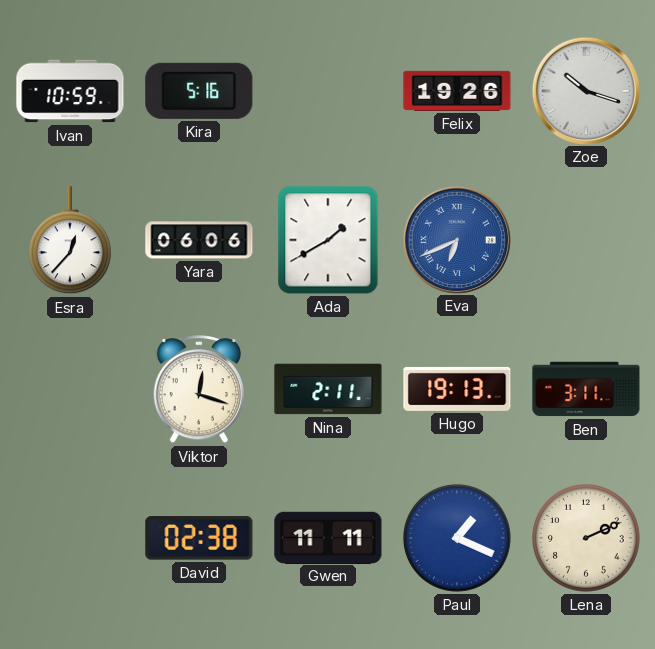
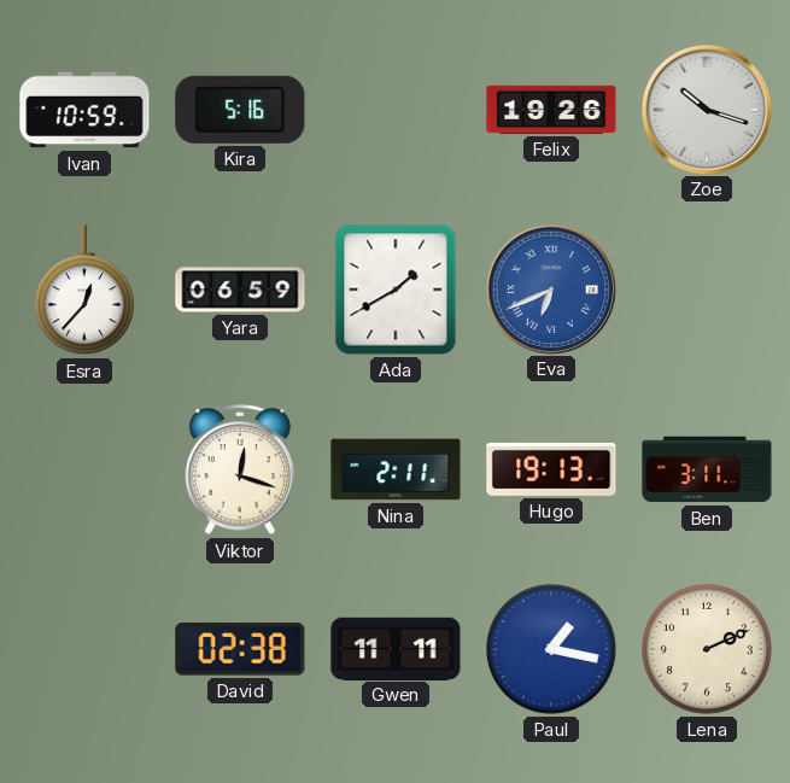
Yara: 06:06 -> 06:59
Paul: 1:19 -> 1:17
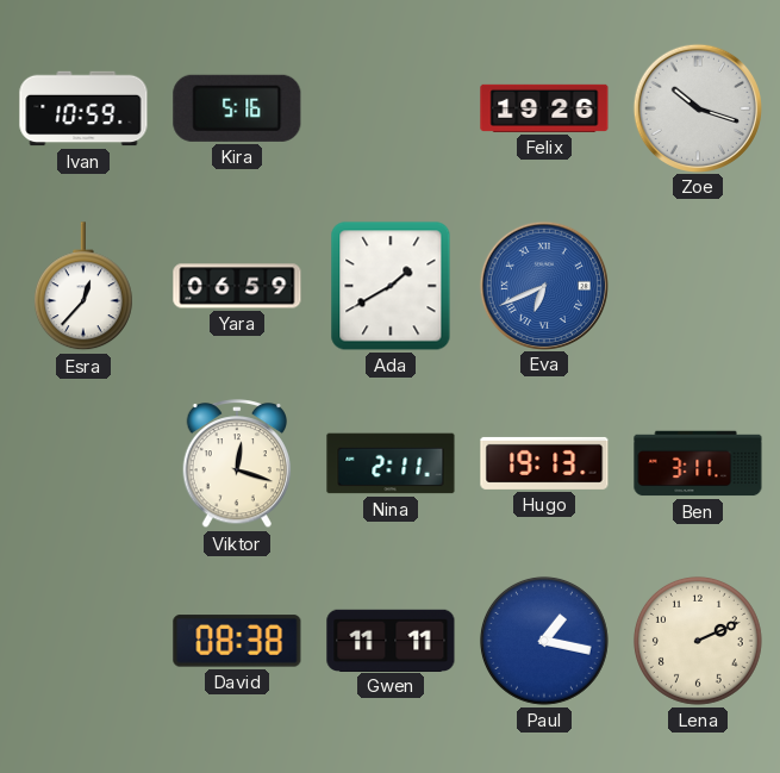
David: 02:38 -> 08:38
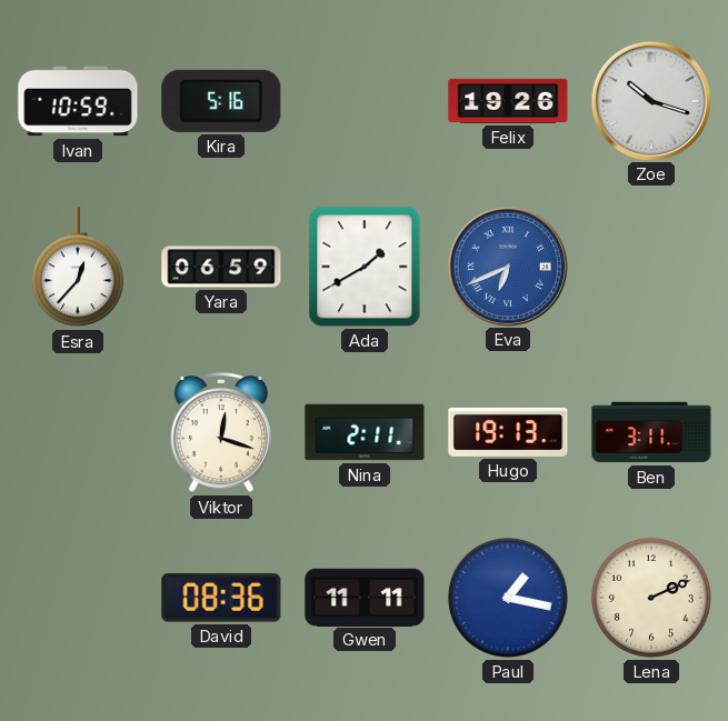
David: 08:38 -> 08:36
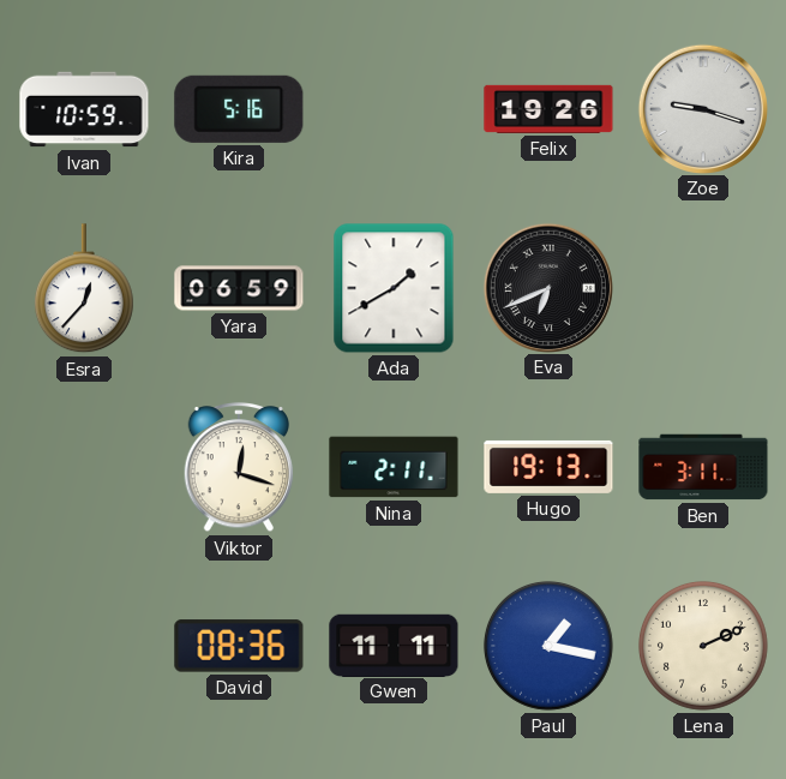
Zoe: 10:18 -> 9:18
Eva dial: blue -> black
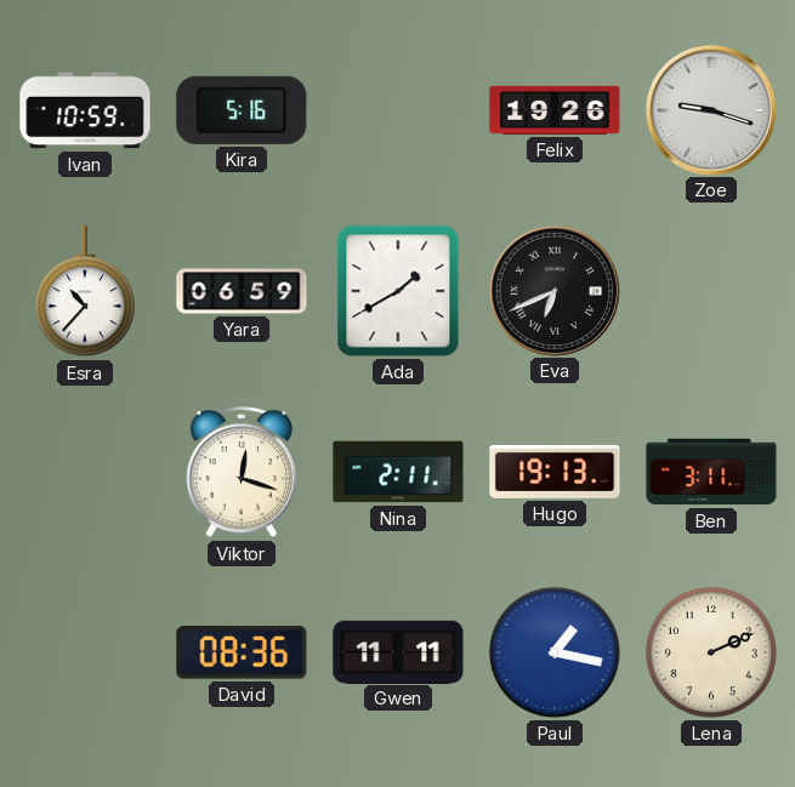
Esra: 12:37 -> 10:37
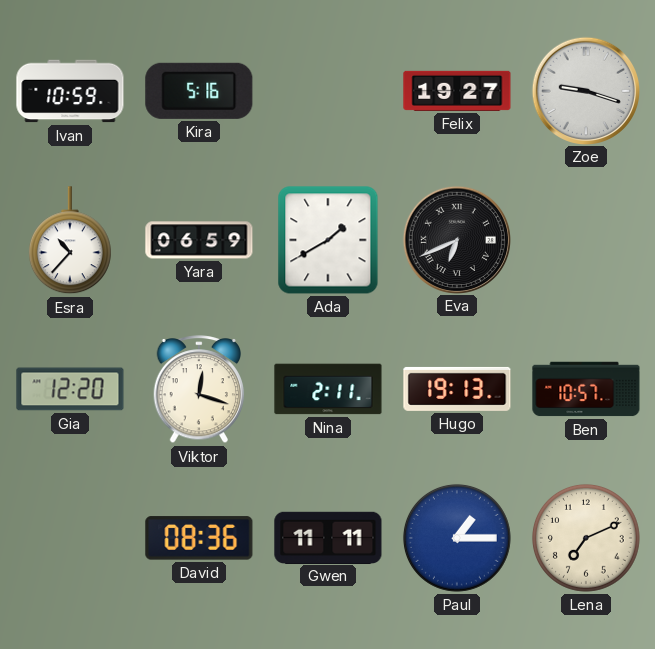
Felix: 19:26 -> 19:27
Gia: none -> 12:20
Ben: 3:11 -> 10:57
Paul: 1:17 -> 1:15
Lena: 2:11 -> 7:11
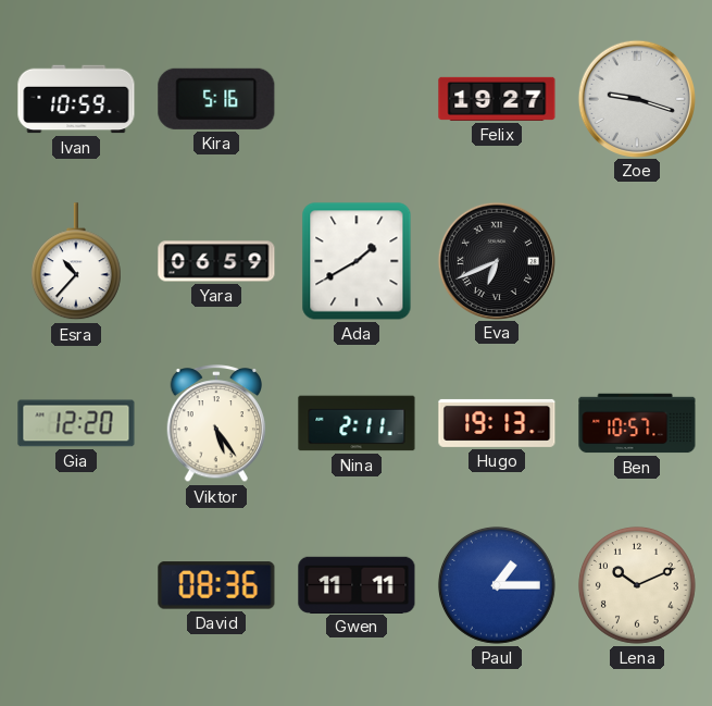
Viktor: 12:18 -> 5:24
Lena: 7:11 -> 10:11
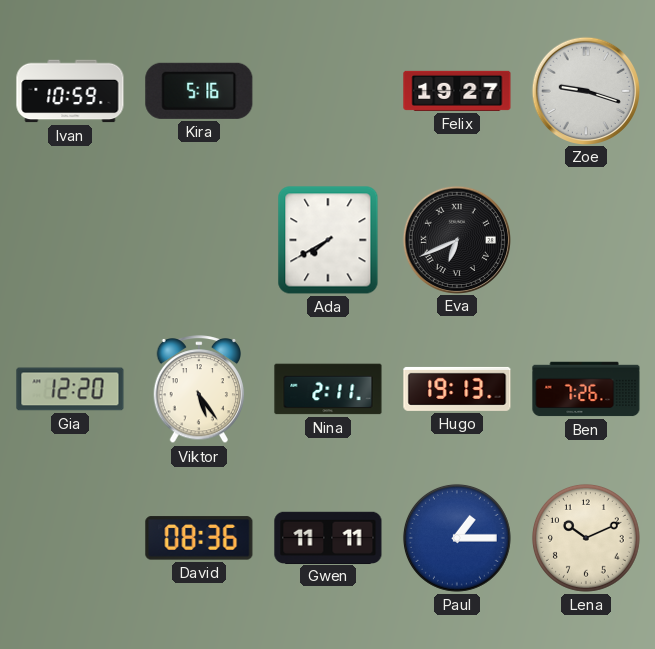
Esra: 10:37 -> none
Yara: 06:59 -> none
Ada: 1:40 -> 7:40
Ben: 10:57 -> 7:26
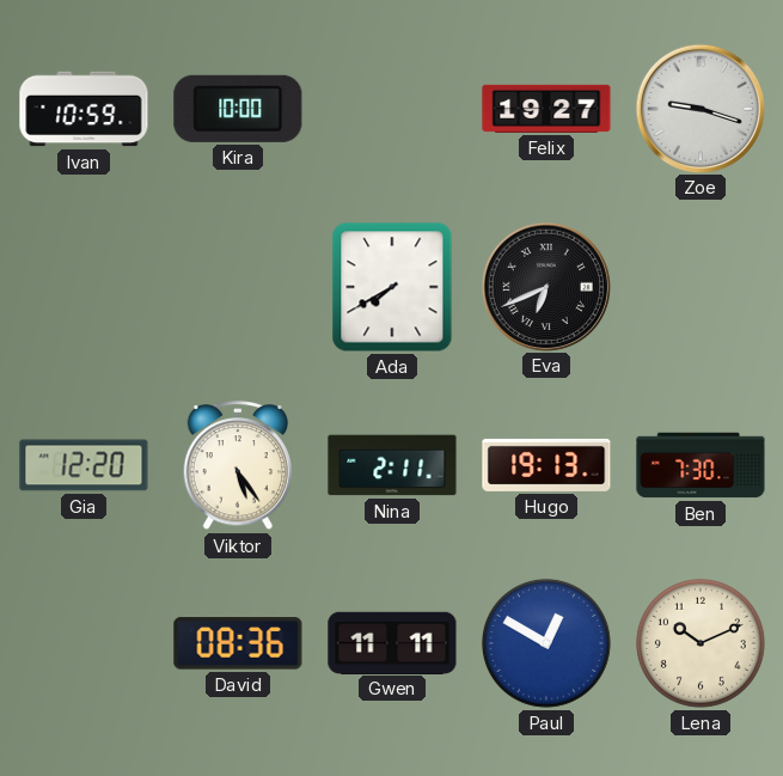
Kira: 5:16 -> 10:00
Ben: 7:26 -> 7:30
Paul: 1:15 -> 12:50
